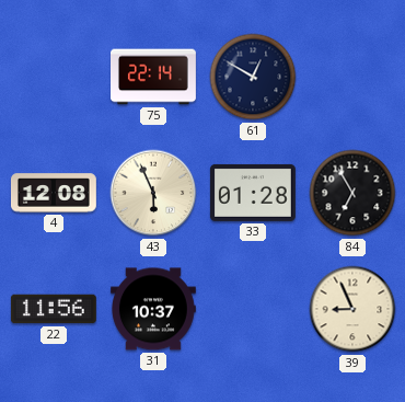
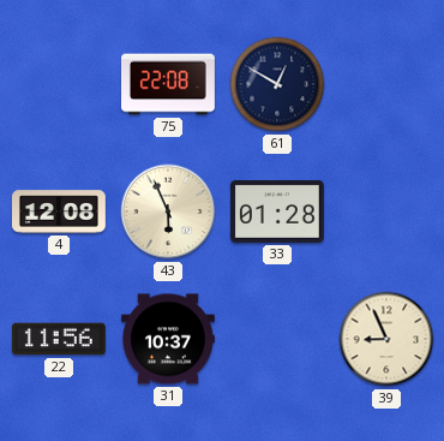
75: 22:14 -> 22:08
84: 6:55 -> none
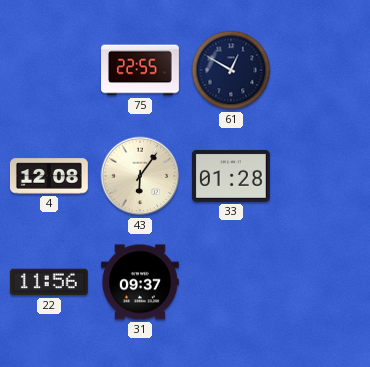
75: 22:08 -> 22:55
43: 5:56 -> 6:06
31: 10:37 -> 09:37
39: 8:56 -> none
